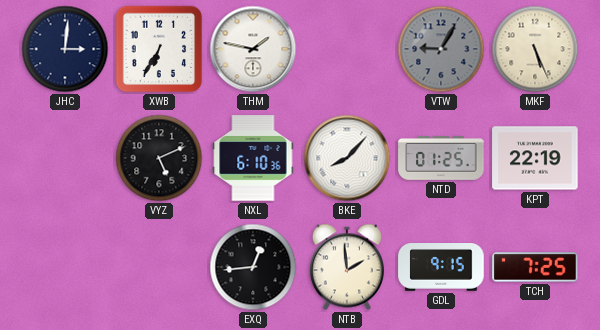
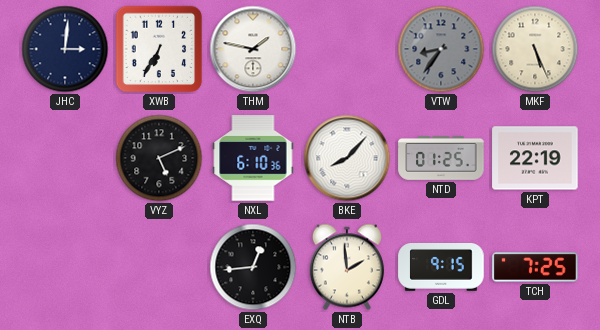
VTW: 9:05 -> 8:36
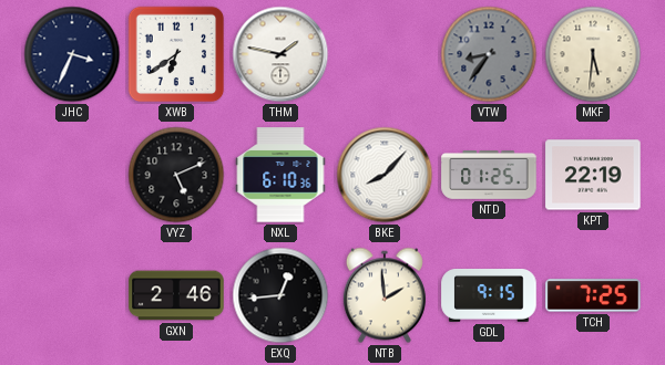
JHC: 3:01 -> 3:34
XWB: 6:35 -> 6:39
MKF: 5:26 -> 5:31
GXN: none -> 2:46
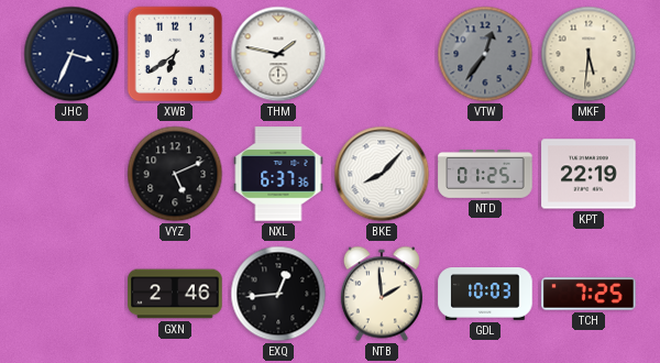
VTW: 8:36 -> 12:36
NXL: 6:10 -> 6:37
GDL: 9:15 -> 10:03
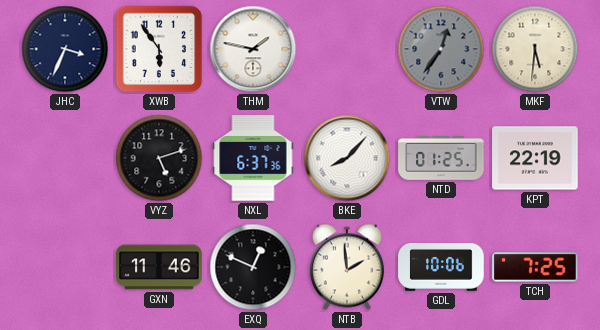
XWB: 6:39 -> 5:54
VYZ: 5:11 -> 5:12
GXN: 2:46 -> 11:46
EXQ: 12:44 -> 12:49
GDL: 10:03 -> 10:06
